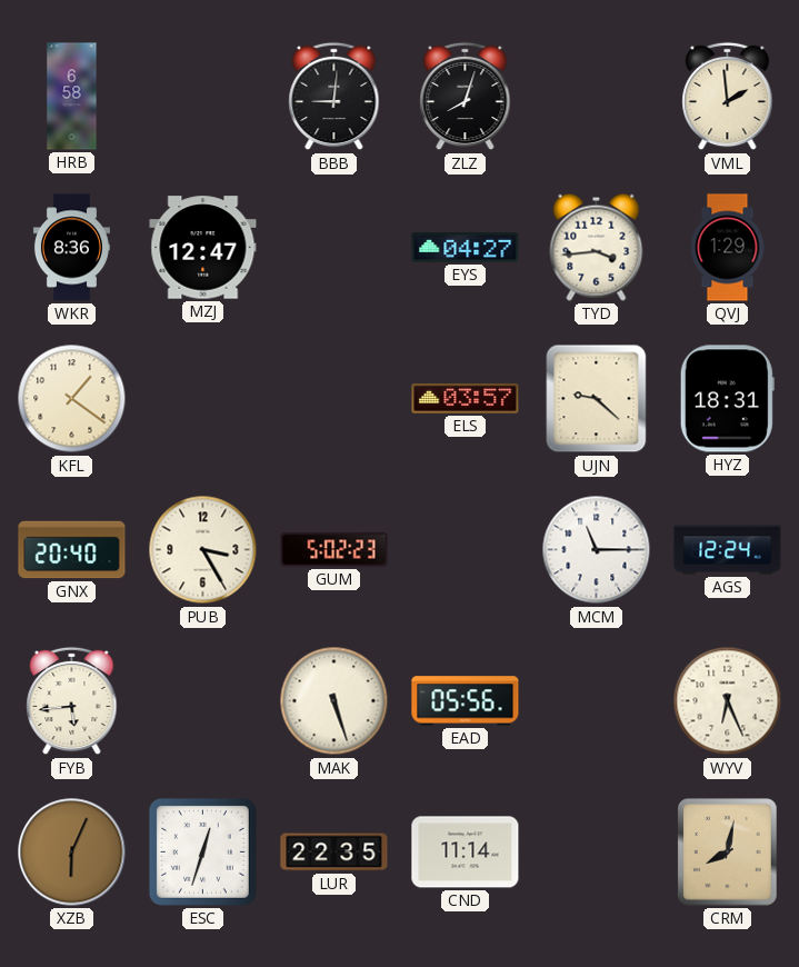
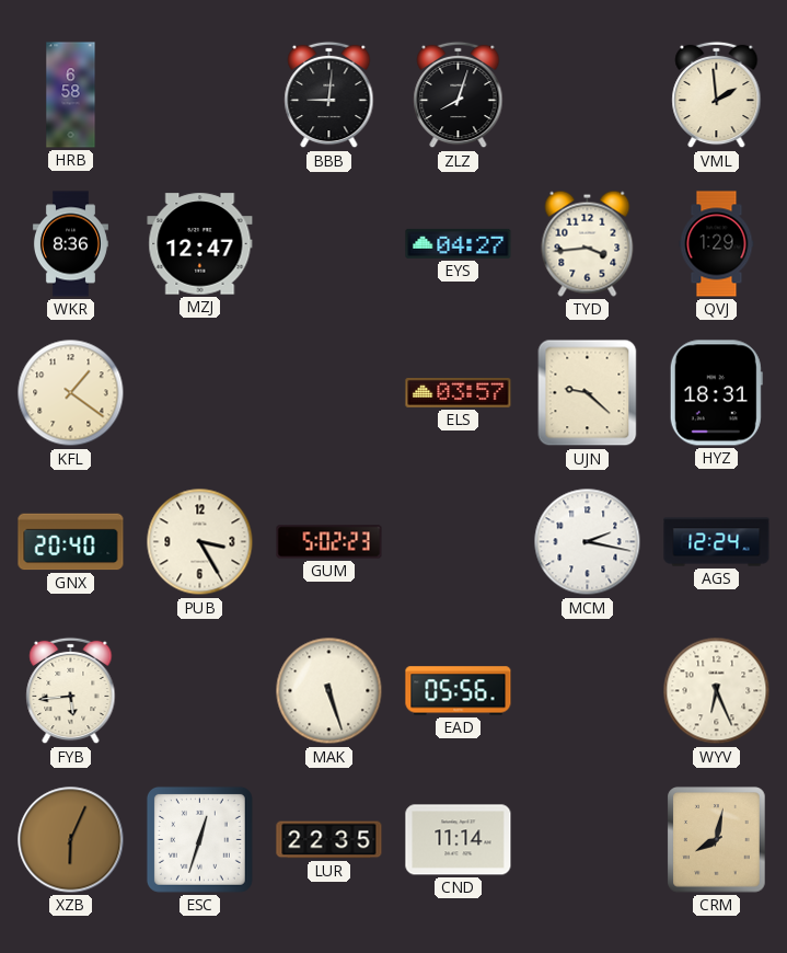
MCM: 11:15 -> 2:17
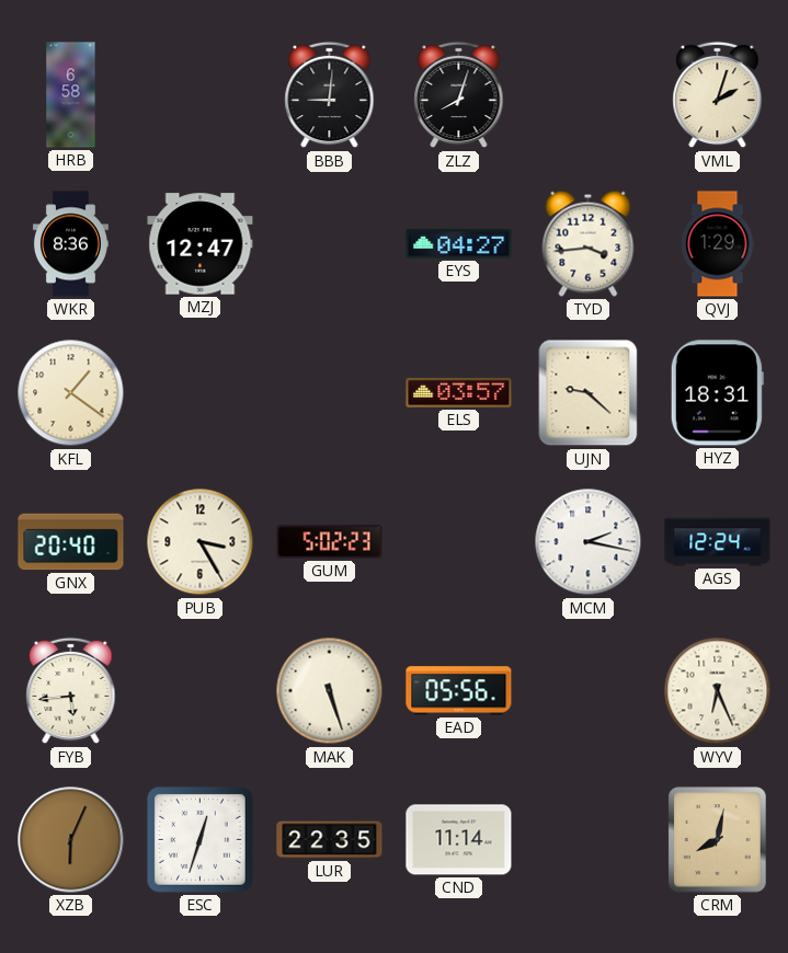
VML: 1:59 -> 2:03
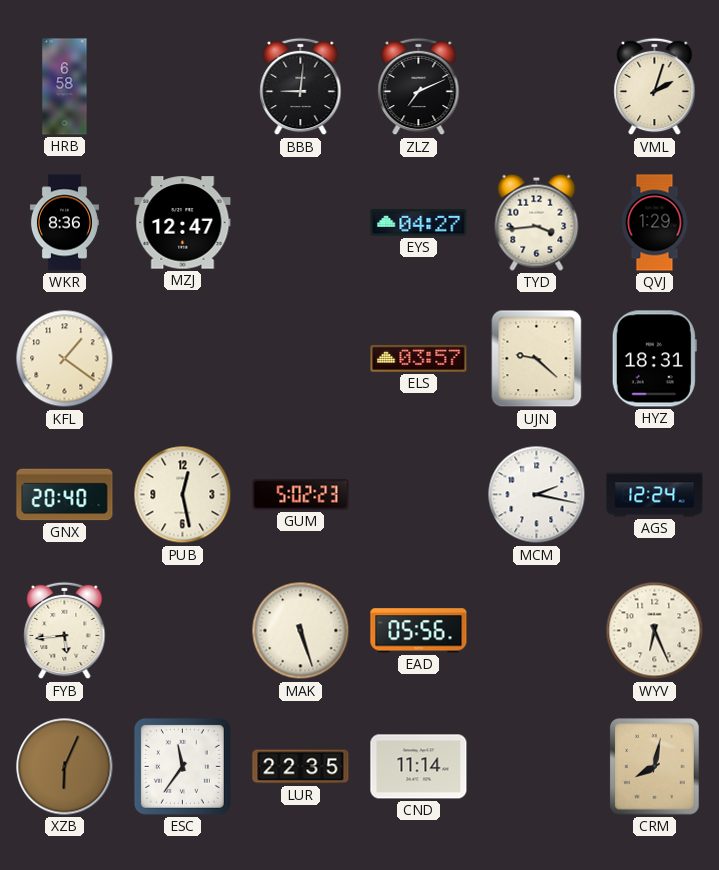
ZLZ: 8:03 -> 7:11
PUB: 3:25 -> 12:28
ESC: 12:33 -> 11:36
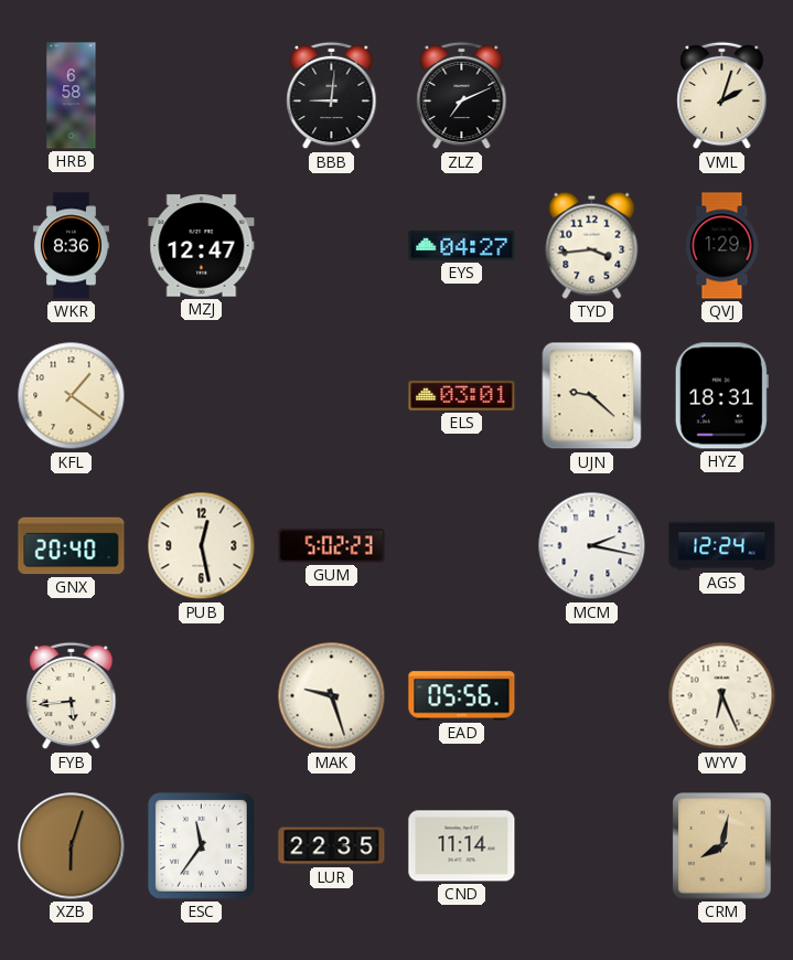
ELS: 03:57 -> 03:01
MAK: 5:27 -> 9:27
XZB: 6:04 -> 6:03
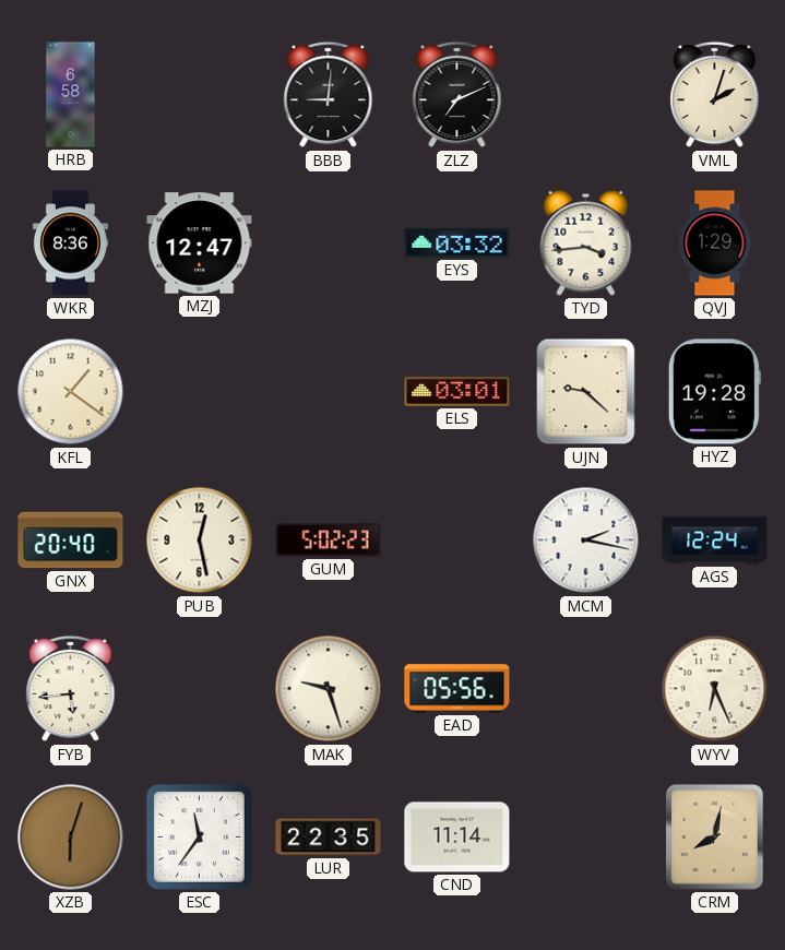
EYS: 04:27 -> 03:32
HYZ: 18:31 -> 19:28
